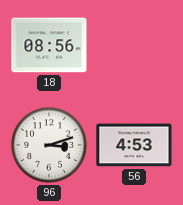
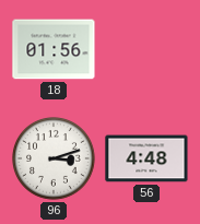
18: 08:56 -> 01:56
56: 4:53 -> 4:48
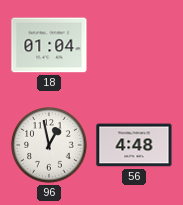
18: 01:56 -> 01:04
96: 3:12 -> 12:58
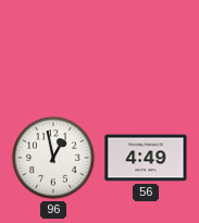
18: 01:04 -> none
56: 4:48 -> 4:49
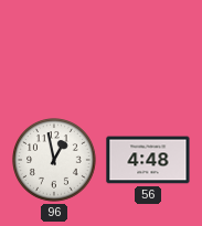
56: 4:49 -> 4:48
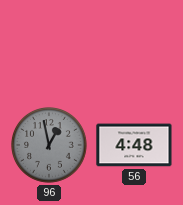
96 dial: white -> grey
